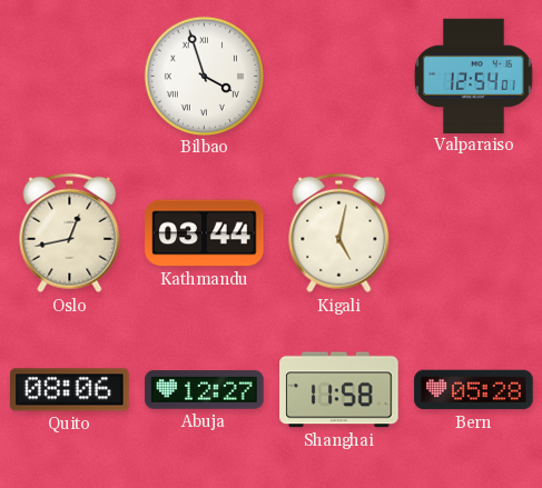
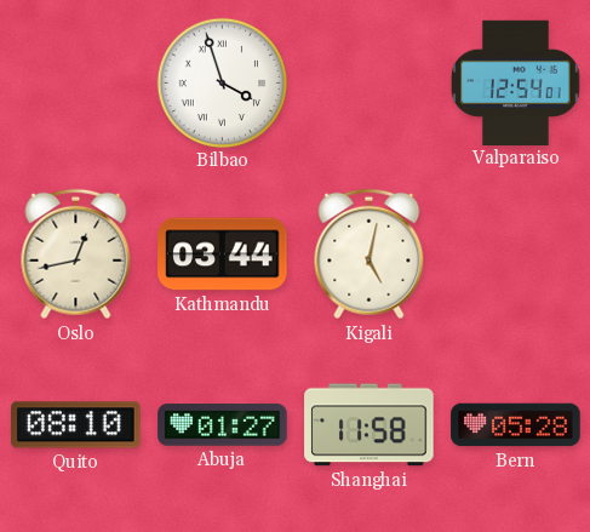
Quito: 08:06 -> 08:10
Abuja: 12:27 -> 01:27
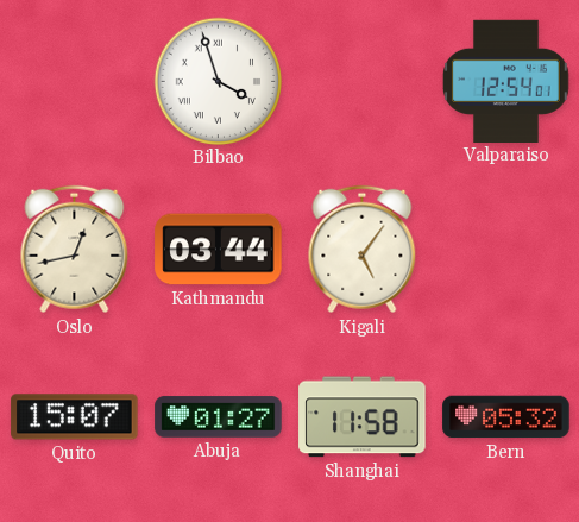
Kigali: 5:02 -> 5:06
Quito: 08:10 -> 15:07
Bern: 05:28 -> 05:32
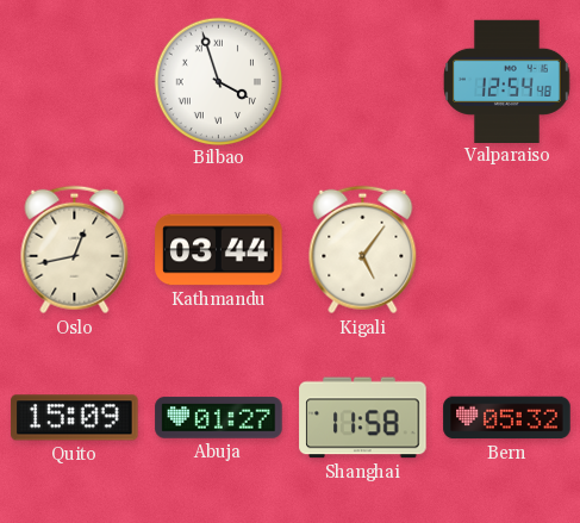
Valparaiso: 12:54:01 -> 12:54:48
Quito: 15:07 -> 15:09
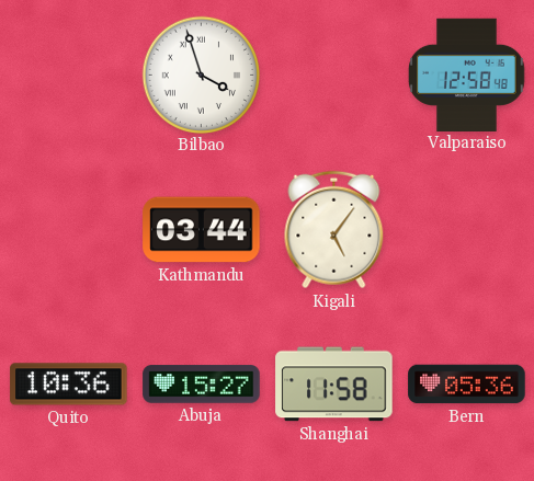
Valparaiso: 12:54 -> 12:58
Oslo: 12:43 -> none
Quito: 15:09 -> 10:36
Abuja: 01:27 -> 15:27
Bern: 05:32 -> 05:36
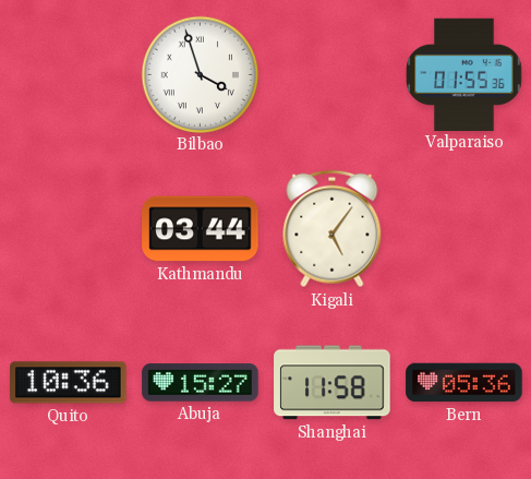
Valparaiso: 12:58 -> 01:55
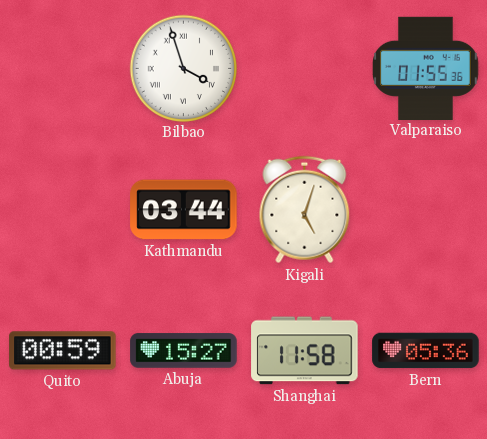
Kigali: 5:06 -> 5:03
Quito: 10:36 -> 00:59
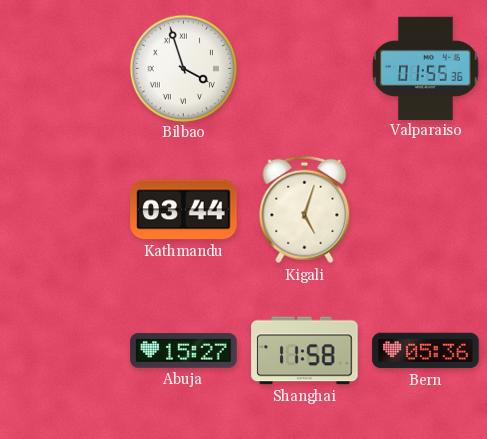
Quito: 00:59 -> none
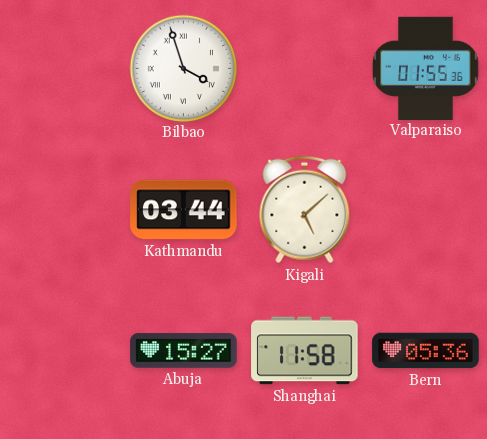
Kigali: 5:03 -> 5:08
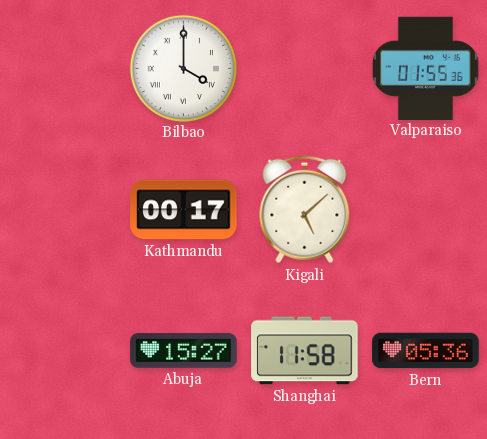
Bilbao: 3:57 -> 4:00
Kathmandu: 03:44 -> 00:17
